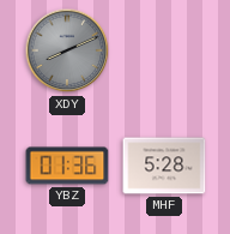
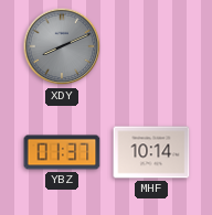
YBZ: 01:36 -> 01:37
MHF: 5:28 -> 10:14
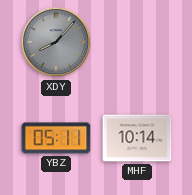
XDY: 8:11 -> 8:07
YBZ: 01:37 -> 05:11
